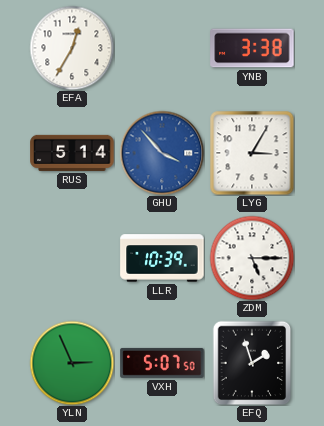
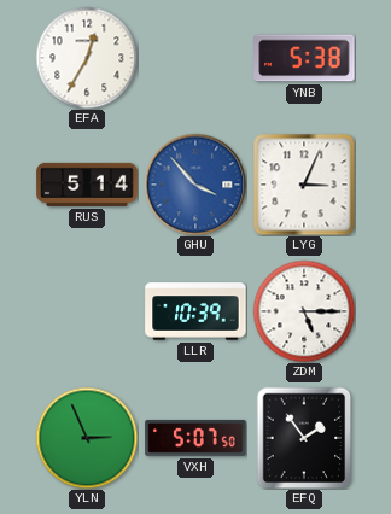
YNB: 3:38 -> 5:38
LYG: 3:05 -> 3:04
EFQ: 1:57 -> 1:54
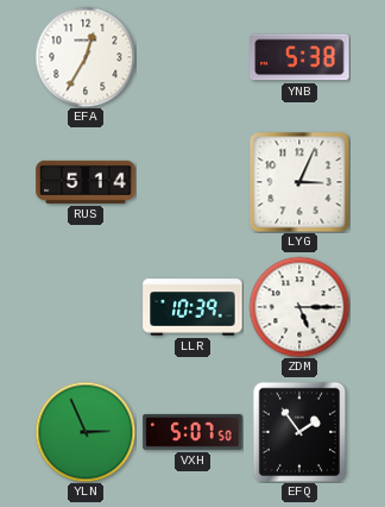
GHU: 3:53 -> none
